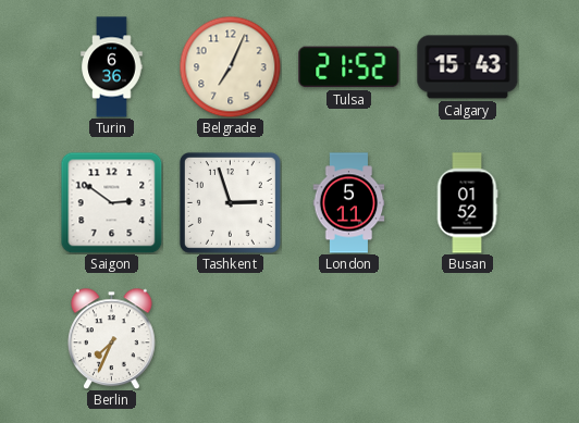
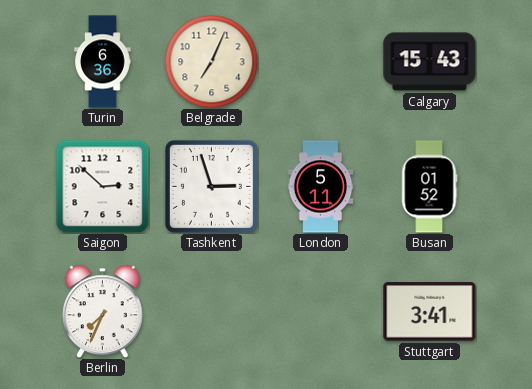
Tulsa: 21:52 -> none
Saigon: 2:51 -> 2:52
Stuttgart: none -> 3:41
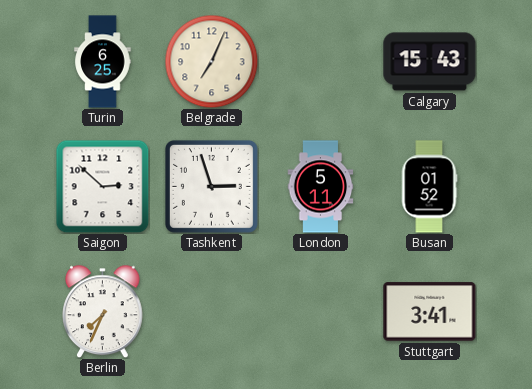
Turin: 6:36 -> 6:25
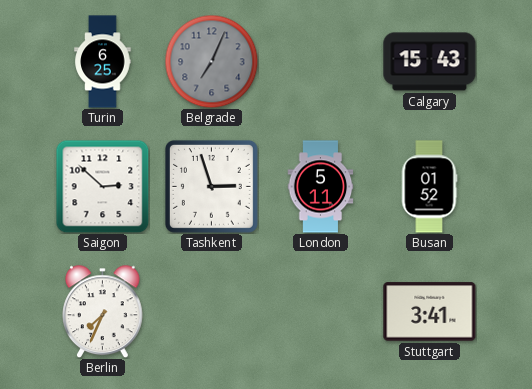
Belgrade dial: cream -> grey
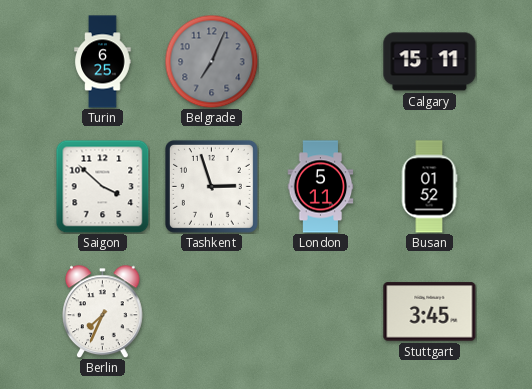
Calgary: 15:43 -> 15:11
Saigon: 2:52 -> 3:52
Stuttgart: 3:41 -> 3:45
